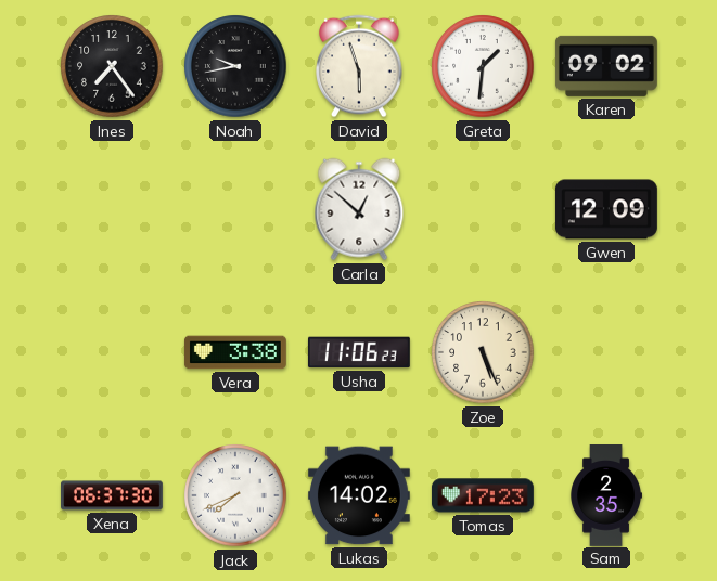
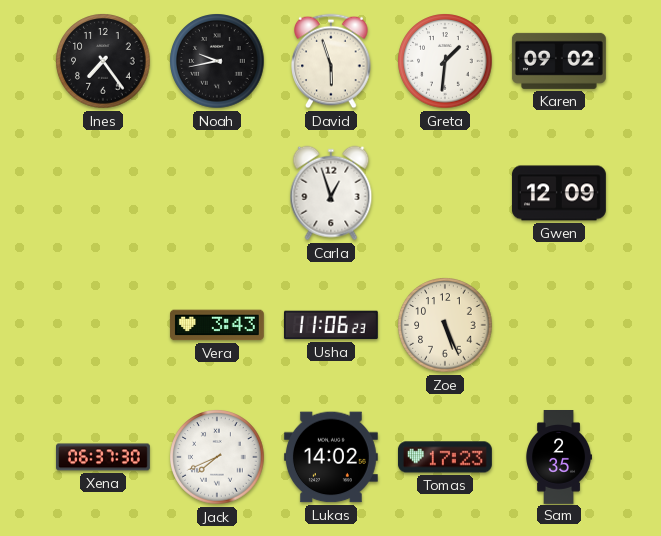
Carla: 12:52 -> 12:57
Vera: 3:38 -> 3:43
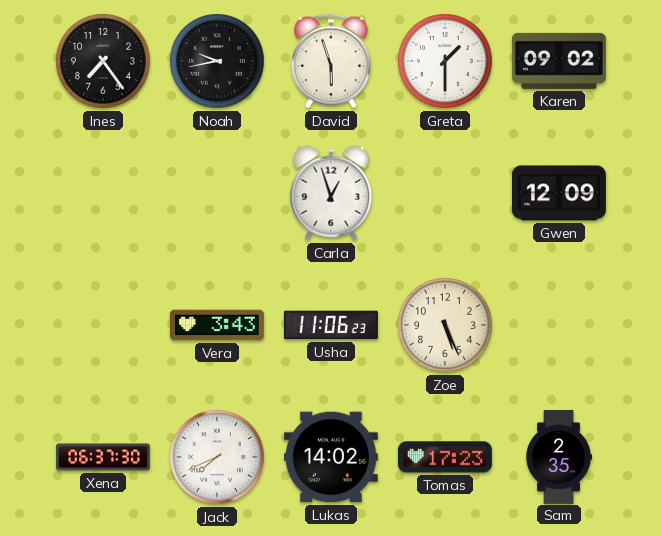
Greta: 1:31 -> 1:30
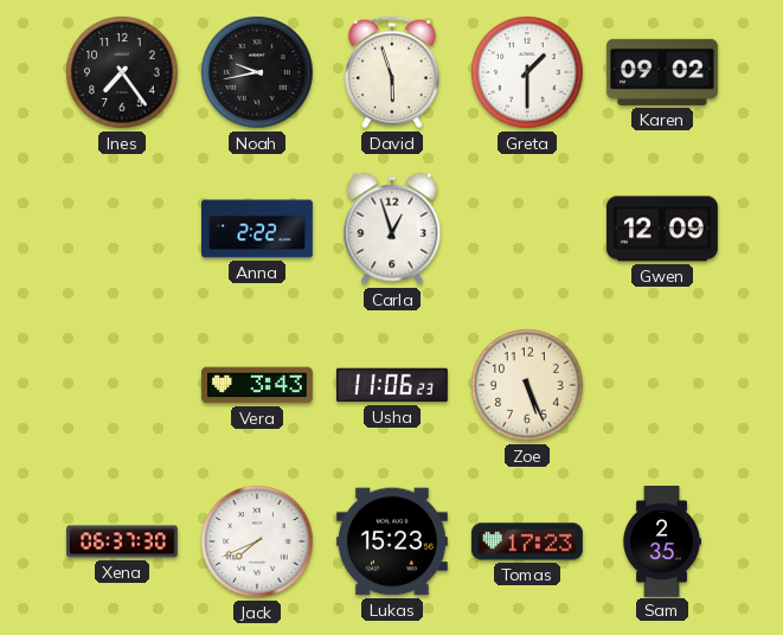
Anna: none -> 2:22
Lukas: 14:02 -> 15:23
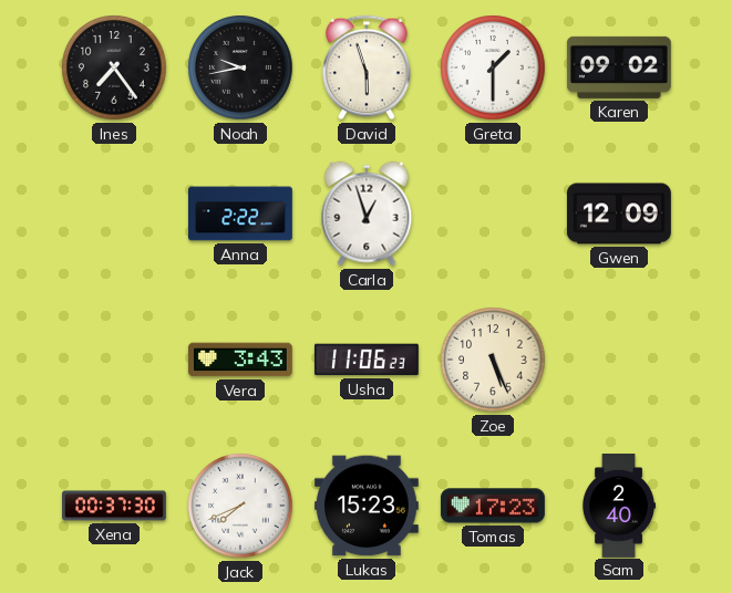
Xena: 06:37 -> 00:37
Sam: 2:35 -> 2:40
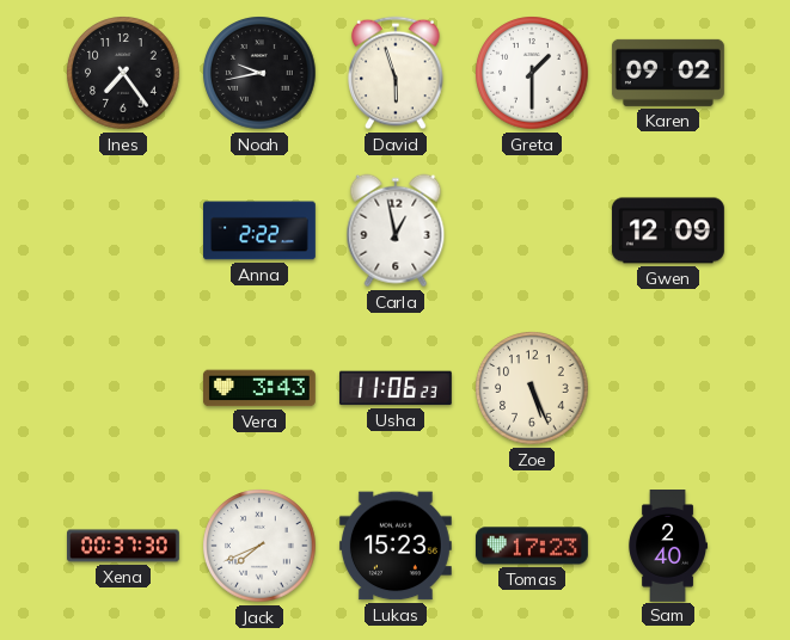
Carla: 12:57 -> 12:58
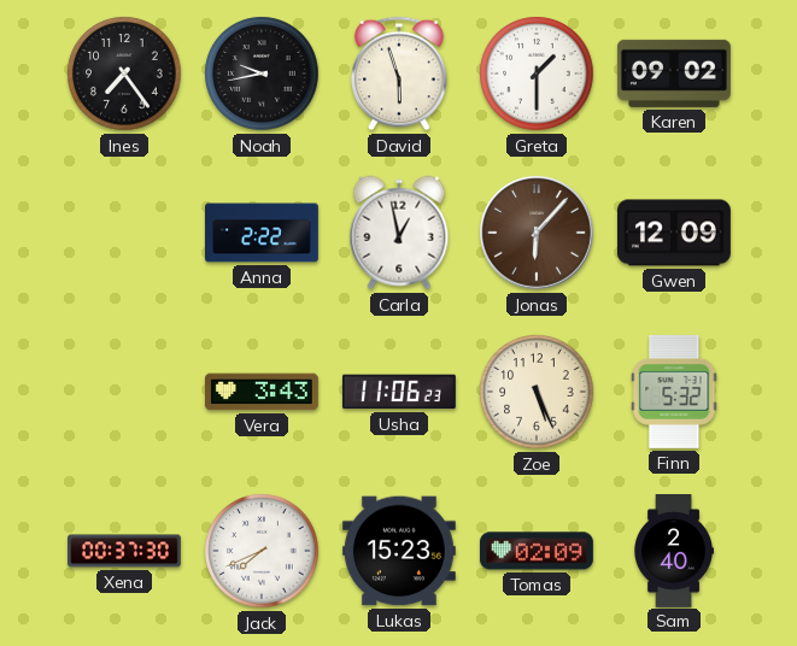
Jonas: none -> 6:07
Finn: none -> 5:32
Tomas: 17:23 -> 02:09
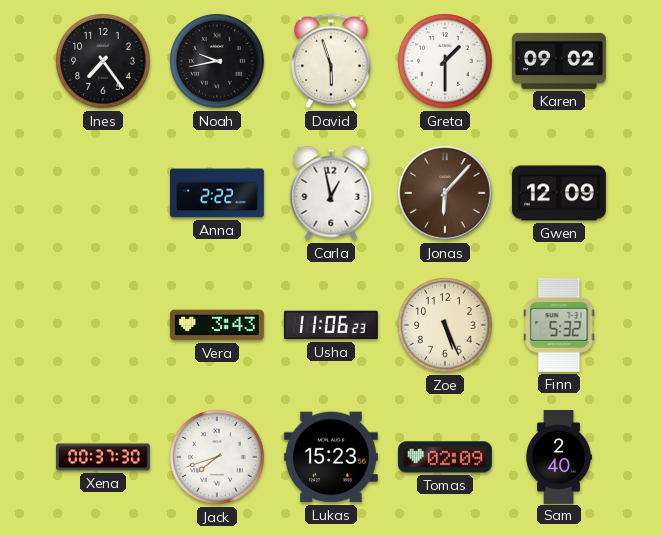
Jack: 7:41 -> 7:42
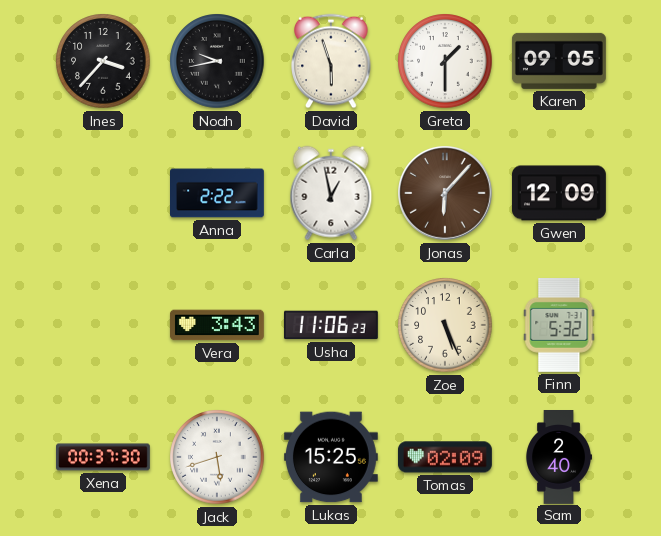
Ines: 7:24 -> 3:37
Karen: 09:02 -> 09:05
Jack: 7:42 -> 5:42
Lukas: 15:23 -> 15:25
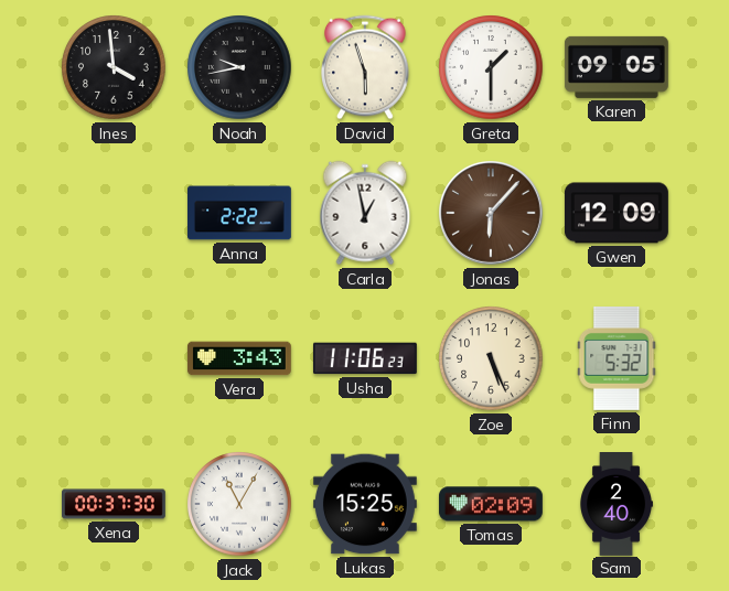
Ines: 3:37 -> 3:59
Jack: 5:42 -> 11:05
